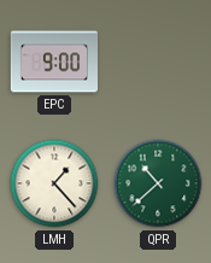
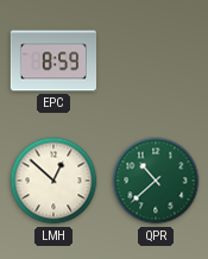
EPC: 9:00 -> 8:59
LMH: 1:23 -> 12:52
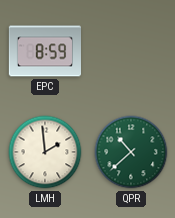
LMH: 12:52 -> 1:59
